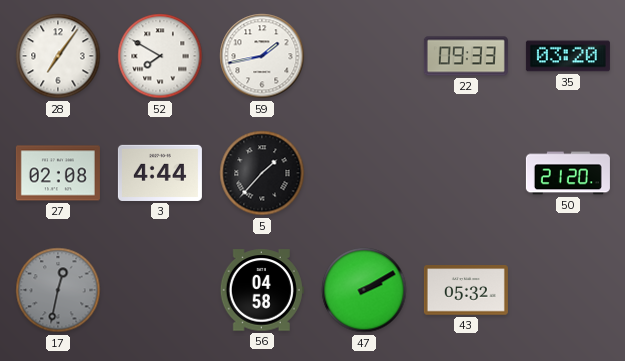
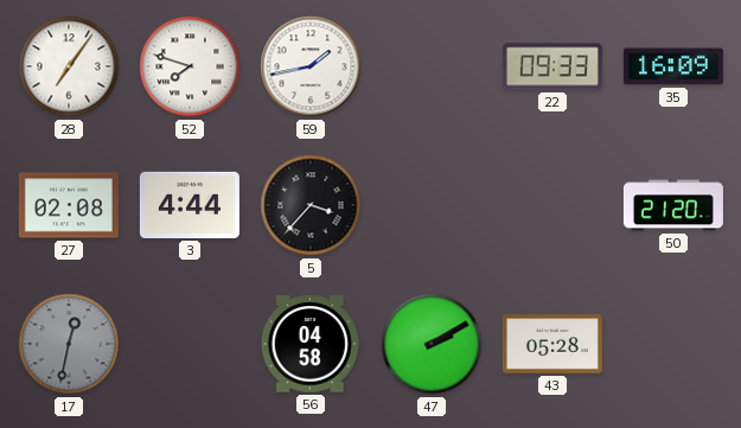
52: 7:50 -> 7:48
35: 03:20 -> 16:09
5: 1:37 -> 3:37
43: 05:32 -> 05:28
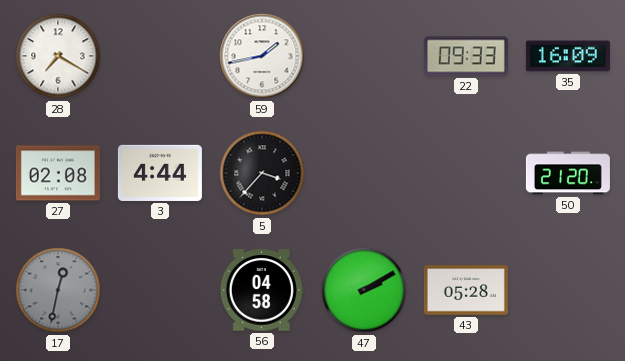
28: 7:06 -> 7:20
52: 7:48 -> none
